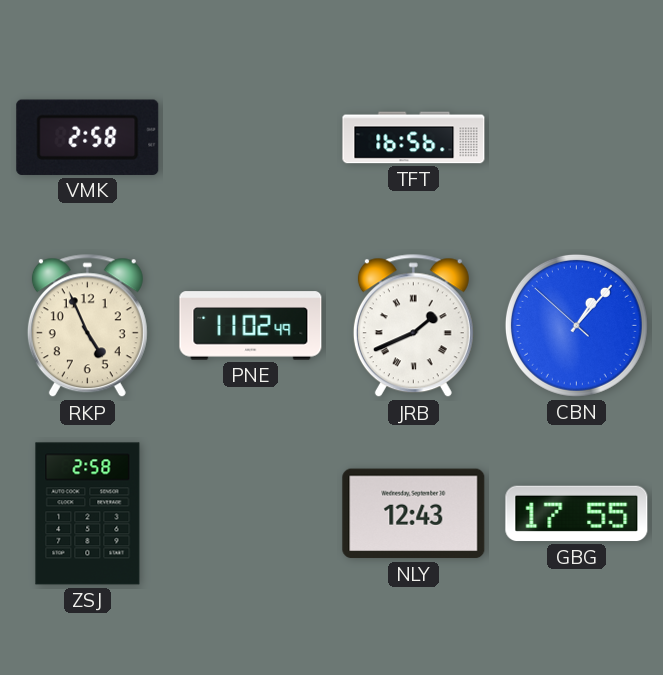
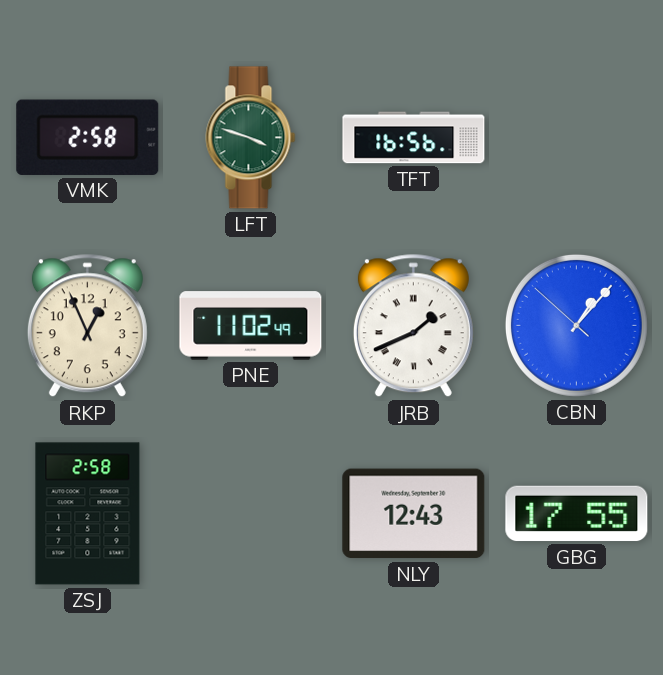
LFT: none -> 3:48
RKP: 4:56 -> 12:56
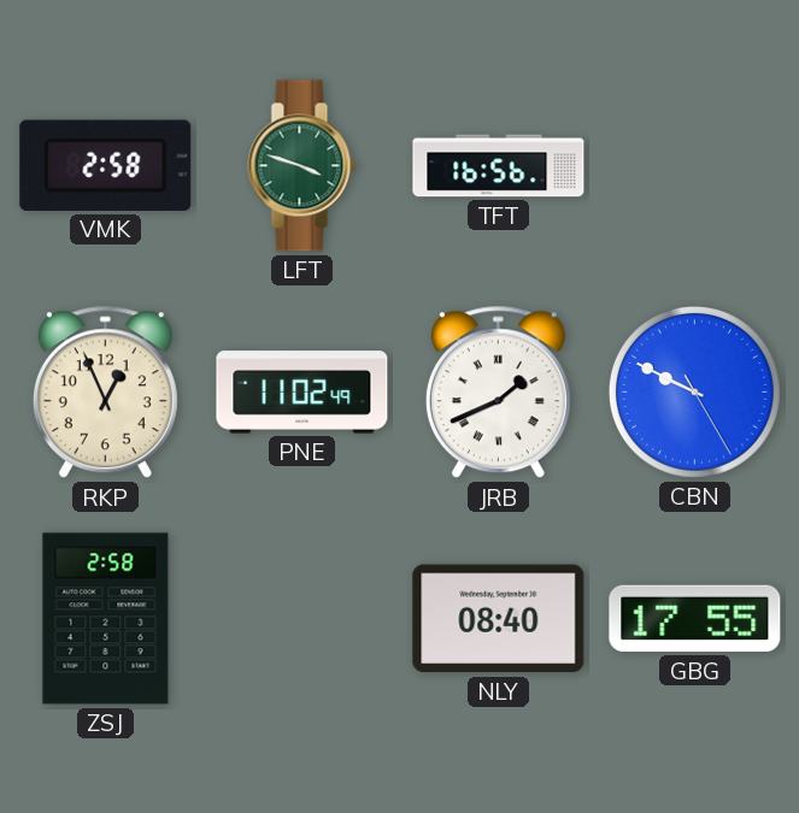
CBN: 1:06 -> 9:49
NLY: 12:43 -> 08:40
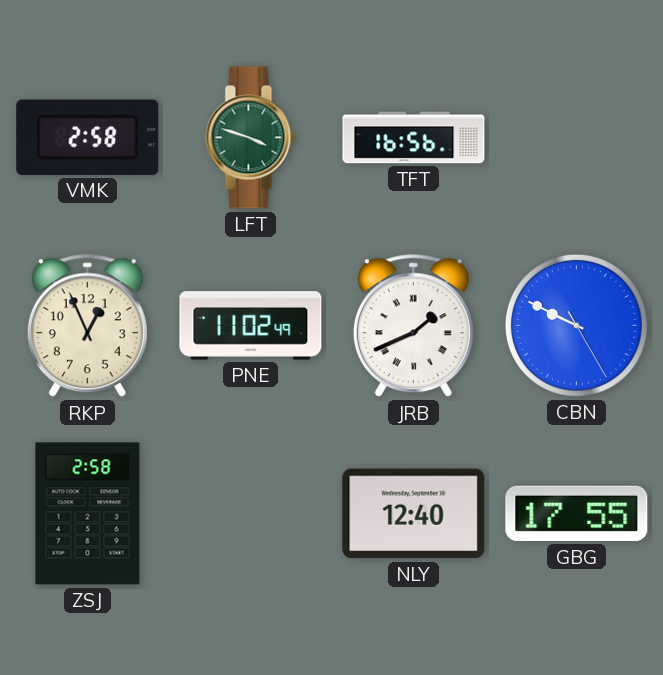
NLY: 08:40 -> 12:40
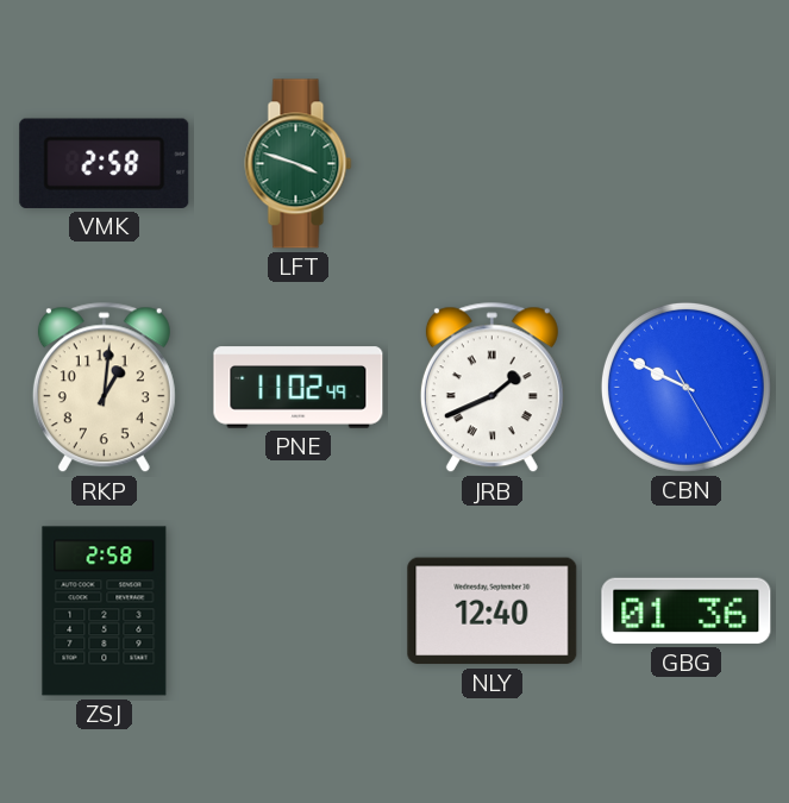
TFT: 16:56 -> none
RKP: 12:56 -> 1:01
GBG: 17:55 -> 01:36
